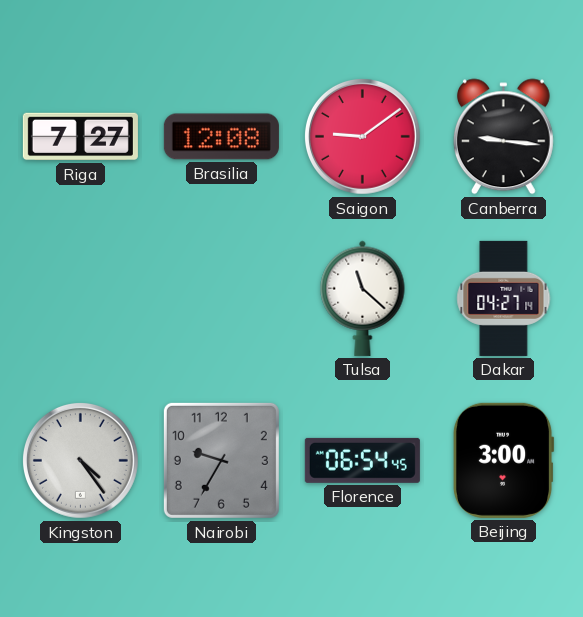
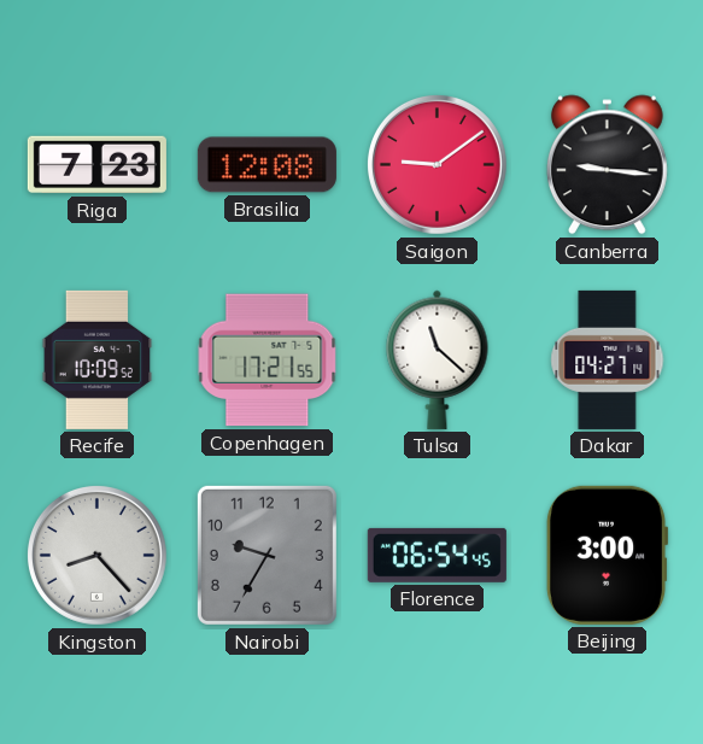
Riga: 7:27 -> 7:23
Recife: none -> 10:09
Copenhagen: none -> 17:21
Kingston: 4:24 -> 8:23
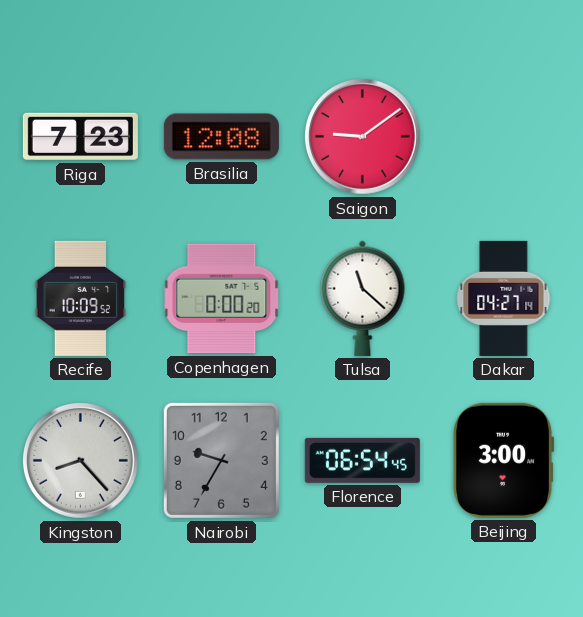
Canberra: 9:16 -> none
Copenhagen: 17:21 -> 0:00
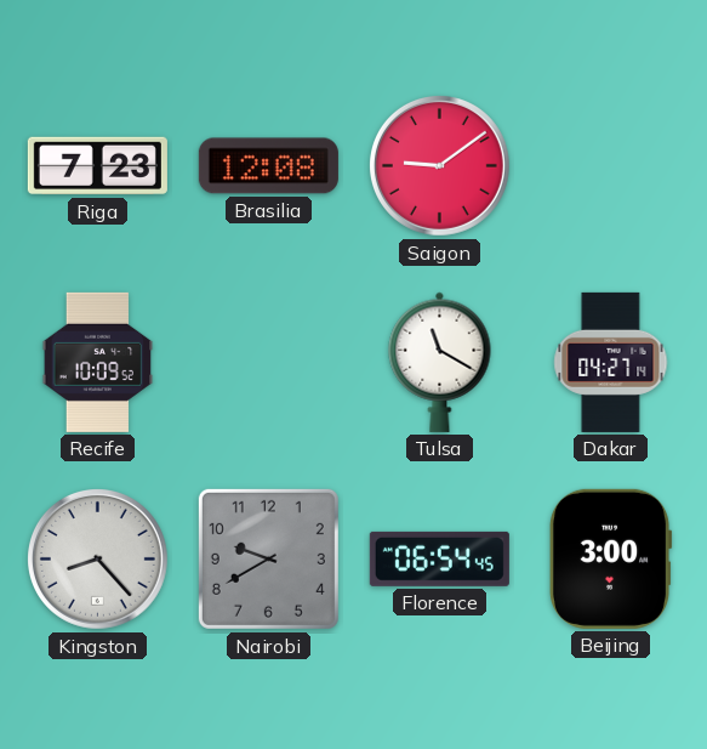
Copenhagen: 0:00 -> none
Tulsa: 11:22 -> 11:20
Nairobi: 9:35 -> 9:40
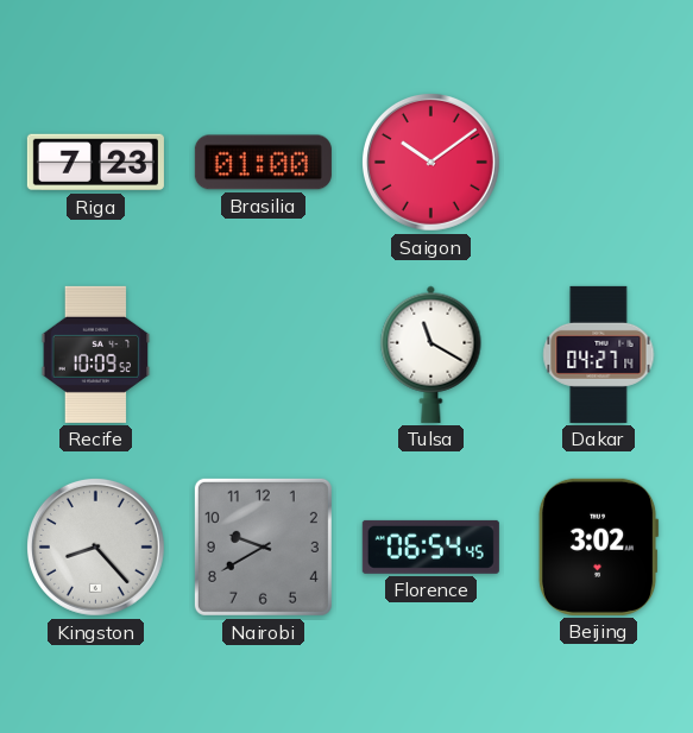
Brasilia: 12:08 -> 01:00
Saigon: 9:09 -> 10:09
Beijing: 3:00 -> 3:02
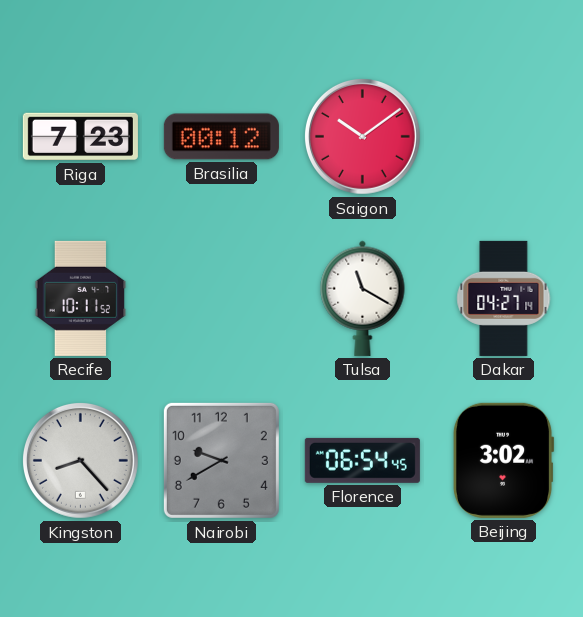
Brasilia: 01:00 -> 00:12
Recife: 10:09 -> 10:11
